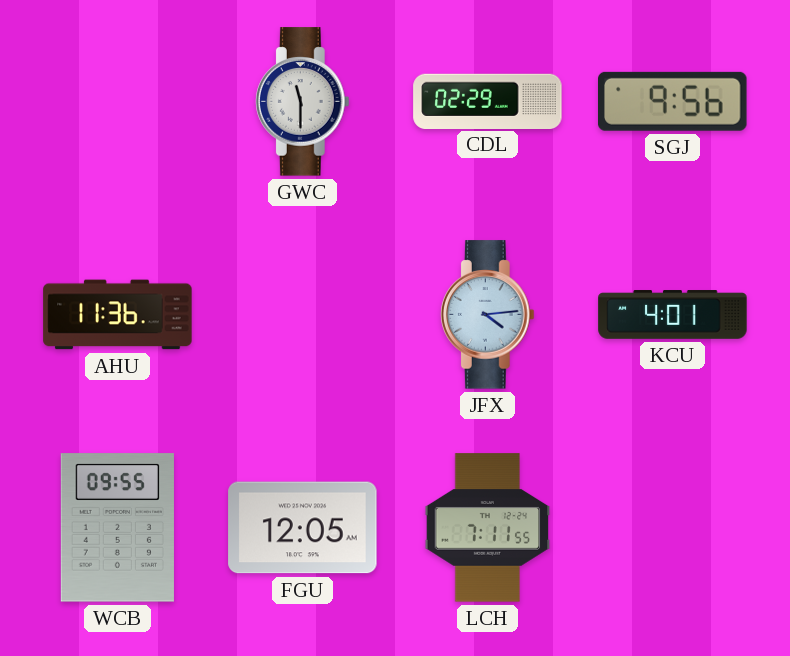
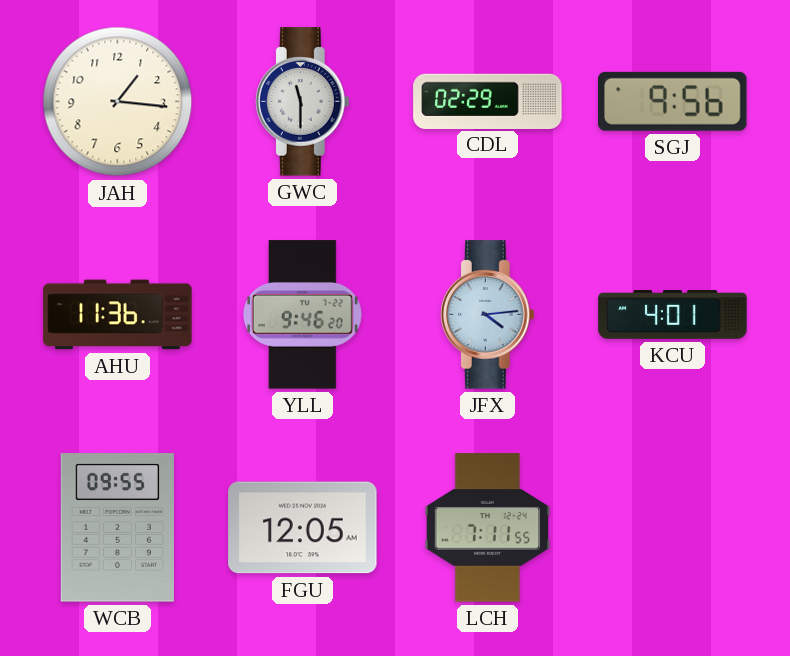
JAH: none -> 1:16
YLL: none -> 9:46
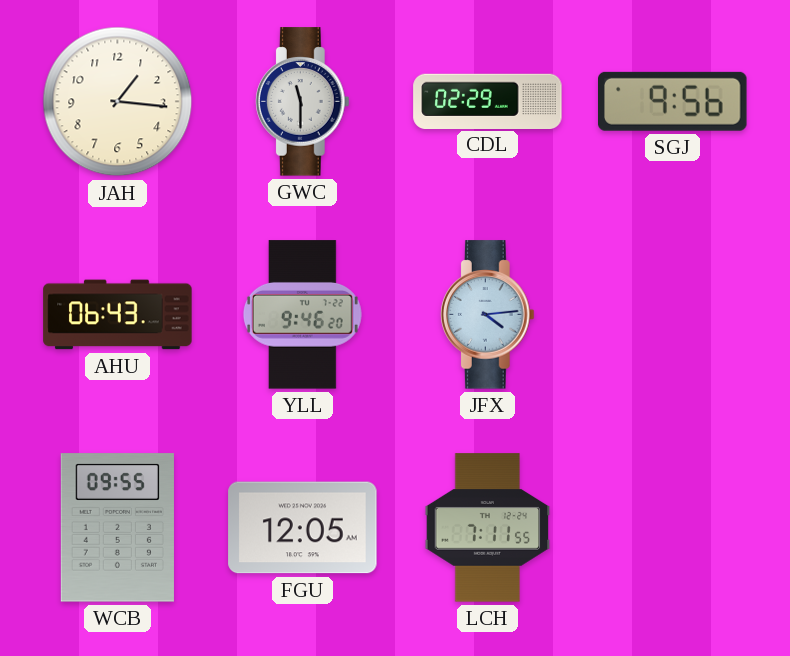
AHU: 11:36 -> 06:43
KCU: 4:01 -> none
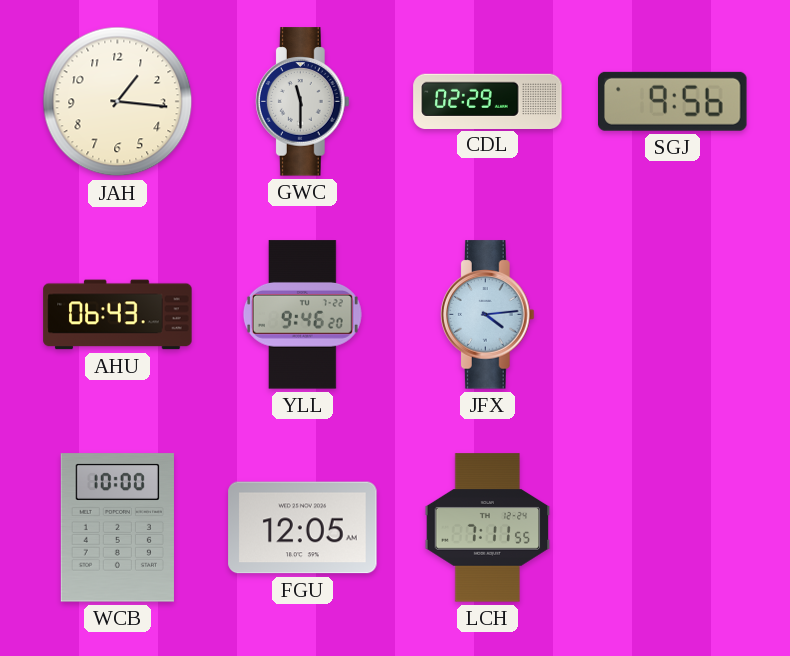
WCB: 09:55 -> 10:00
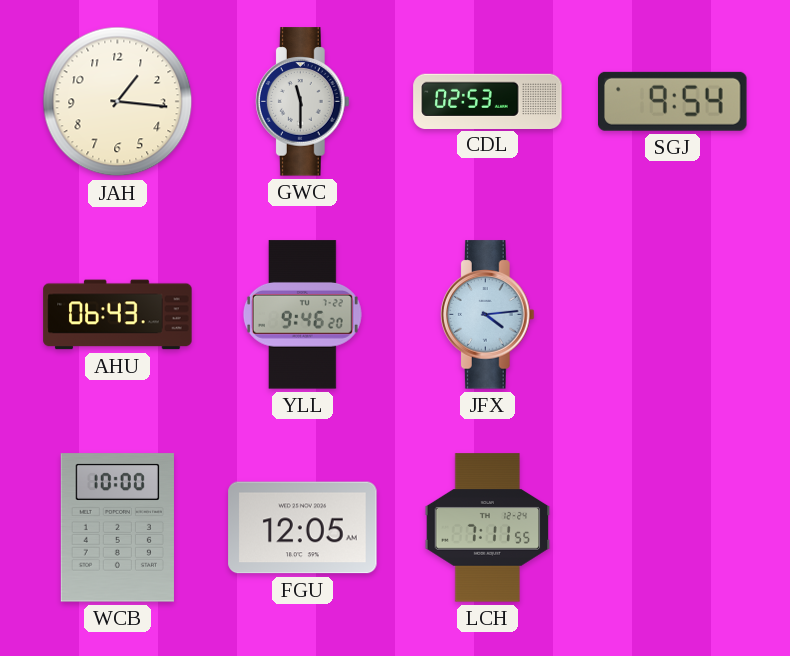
CDL: 02:29 -> 02:53
SGJ: 9:56 -> 9:54
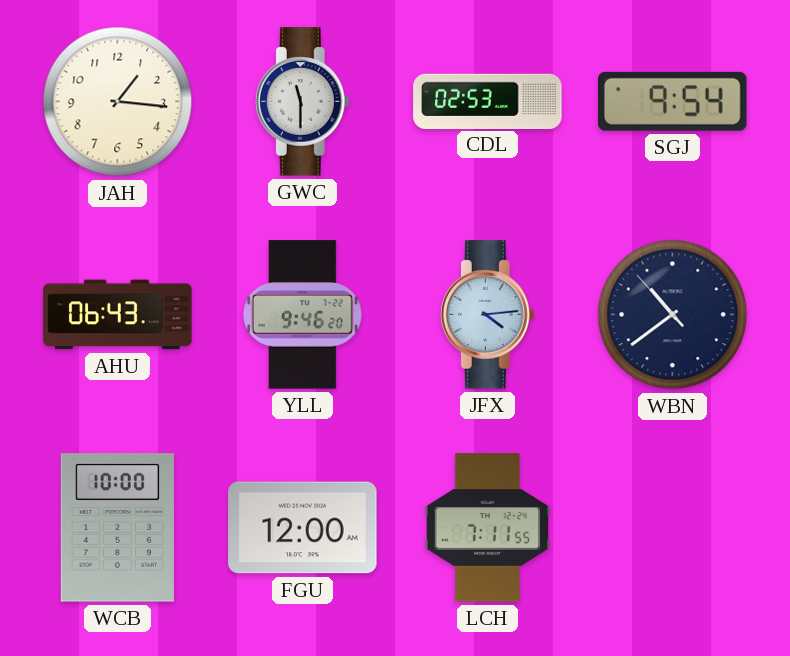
WBN: none -> 10:38
FGU: 12:05 -> 12:00
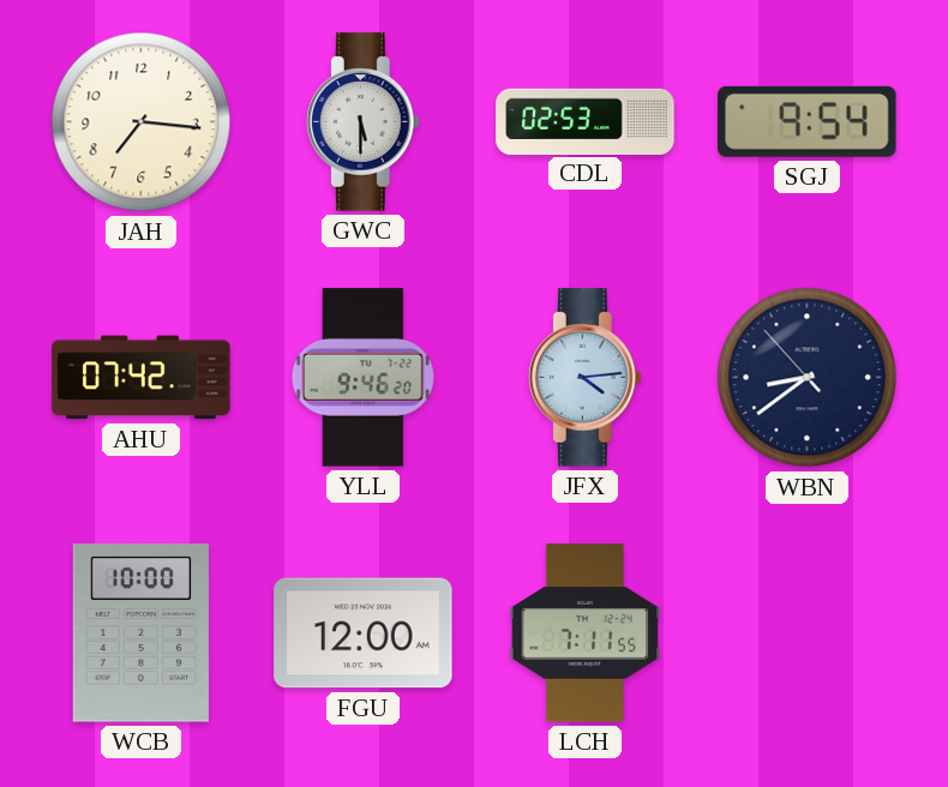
JAH: 1:16 -> 7:16
GWC: 11:30 -> 5:30
AHU: 06:43 -> 07:42
WBN: 10:38 -> 8:38
